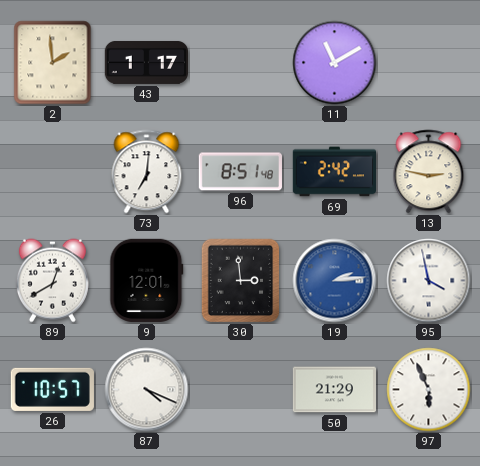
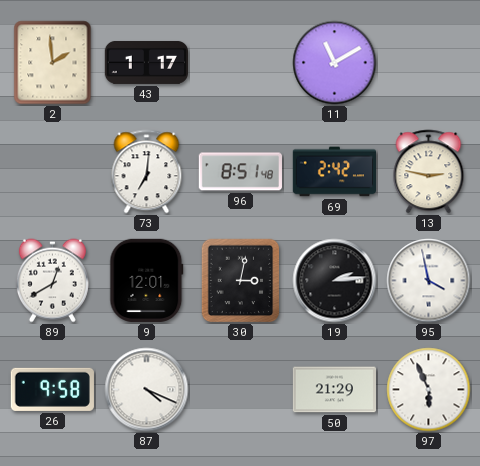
30: 2:59 -> 3:02
19 dial: blue -> black
26: 10:57 -> 9:58
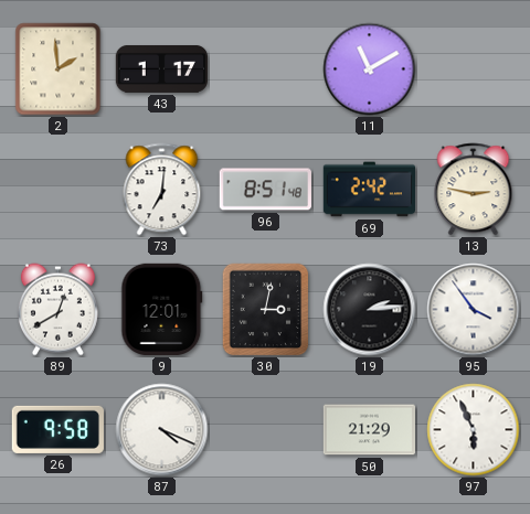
95: 3:58 -> 3:54
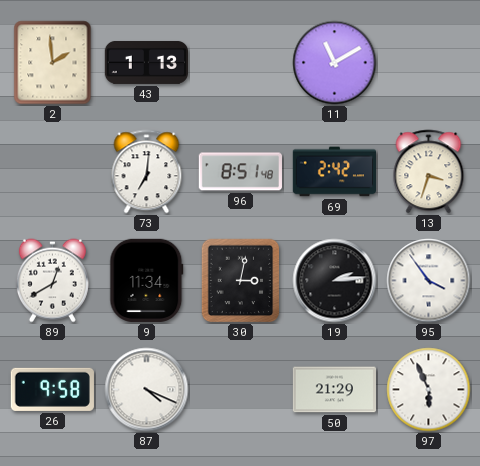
43: 1:17 -> 1:13
13: 2:47 -> 3:33
9: 12:01 -> 11:34
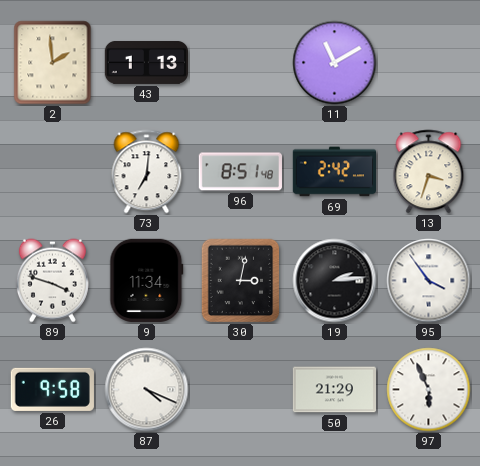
89: 12:40 -> 3:48
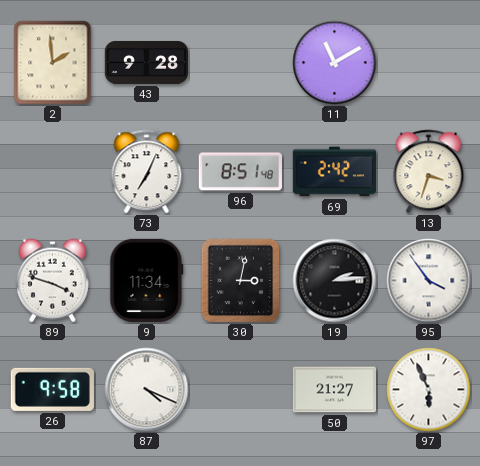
43: 1:13 -> 9:28
73: 7:01 -> 7:04
50: 21:29 -> 21:27
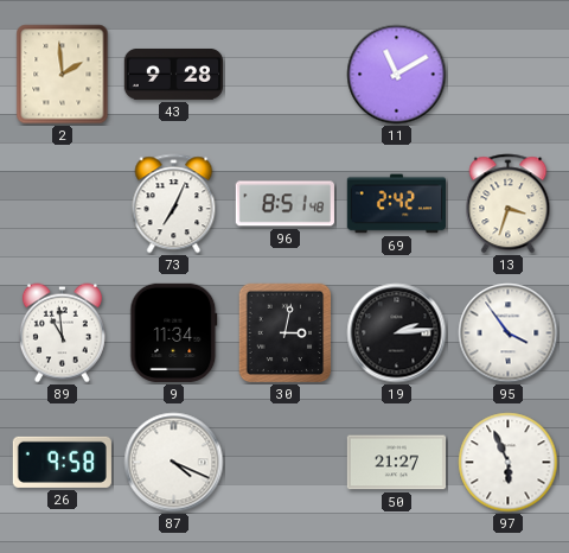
89: 3:48 -> 10:59
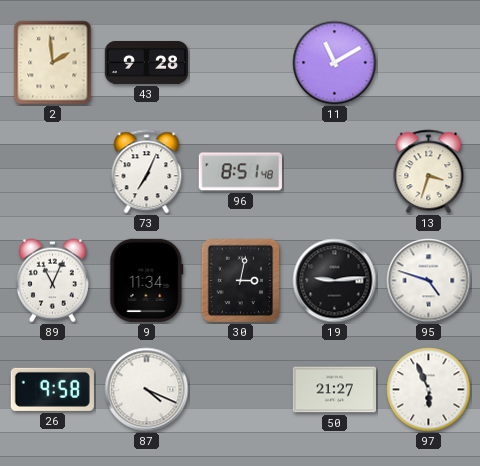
69: 2:42 -> none
89: 10:59 -> 11:04
19: 2:14 -> 9:14
95: 3:54 -> 4:48
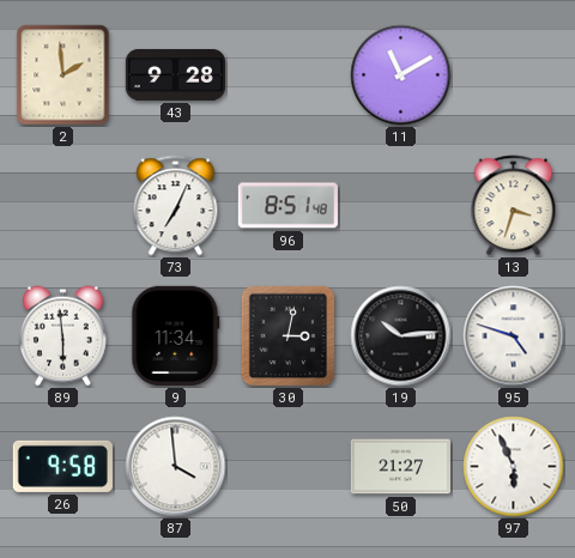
89: 11:04 -> 5:59
19: 9:14 -> 10:14
87: 4:19 -> 3:59
